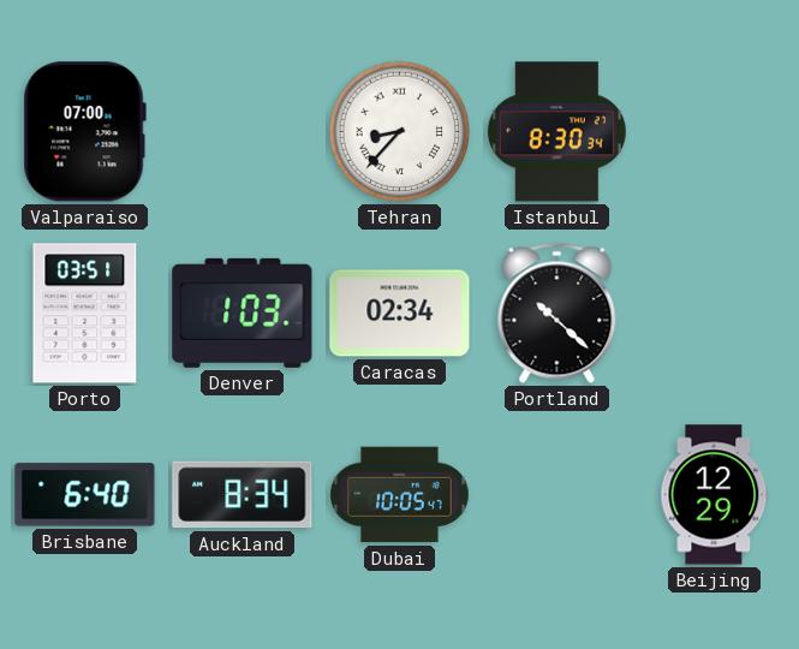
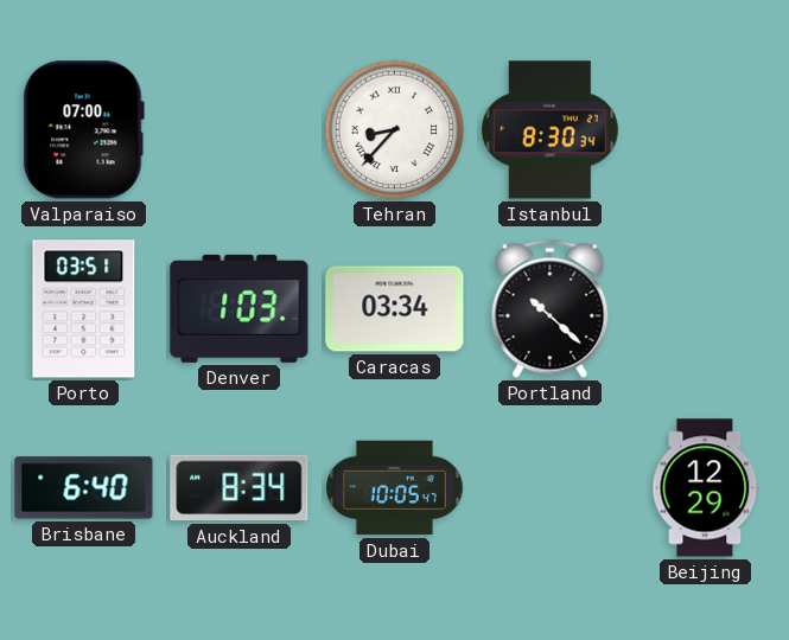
Caracas: 02:34 -> 03:34
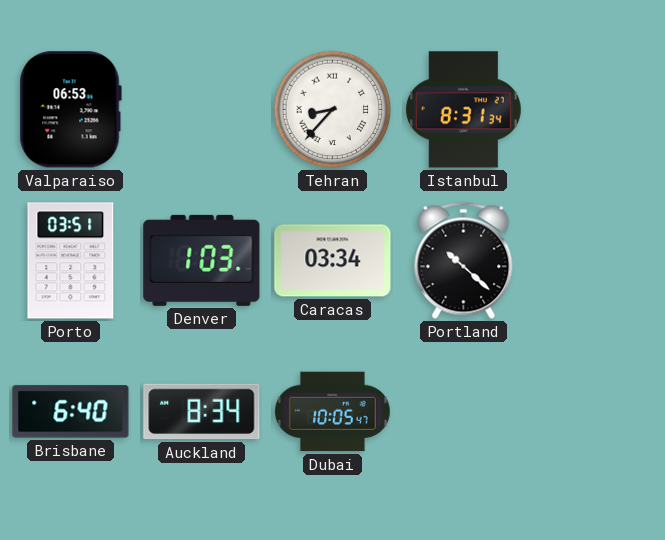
Valparaiso: 07:00 -> 06:53
Istanbul: 8:30 -> 8:31
Beijing: 12:29 -> none
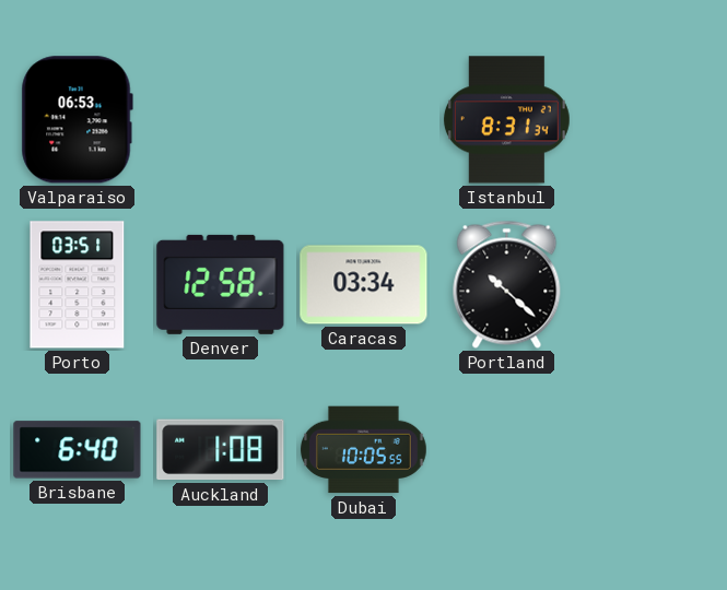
Tehran: 8:37 -> none
Denver: 1:03 -> 12:58
Auckland: 8:34 -> 1:08
Dubai: 10:05:47 -> 10:05:55
